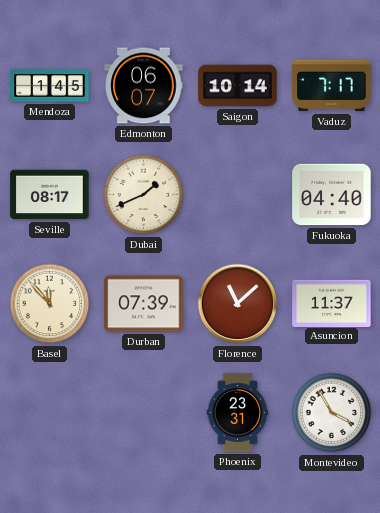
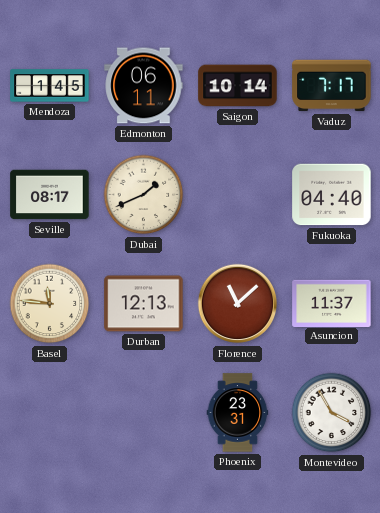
Edmonton: 06:07 -> 06:11
Basel: 11:53 -> 11:46
Durban: 07:39 -> 12:13
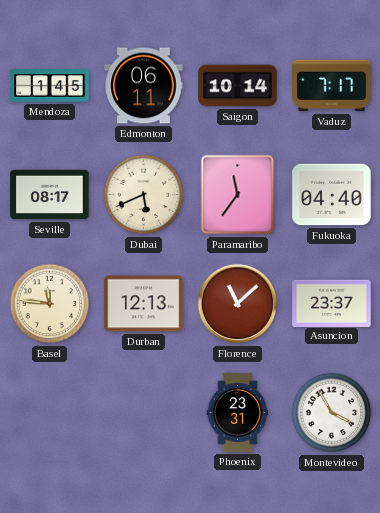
Dubai: 1:41 -> 5:41
Paramaribo: none -> 11:36
Asuncion: 11:37 -> 23:37
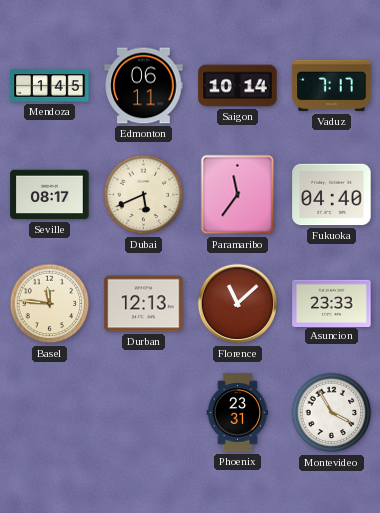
Asuncion: 23:37 -> 23:33
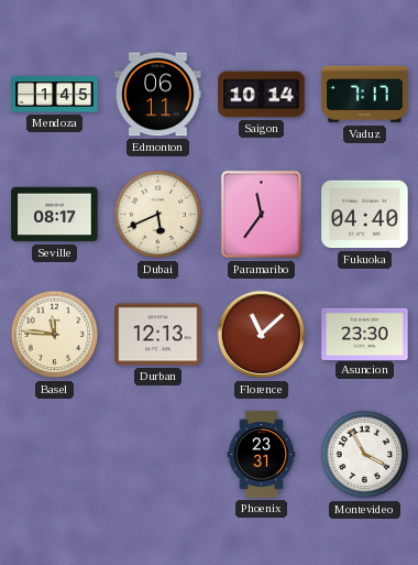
Asuncion: 23:33 -> 23:30
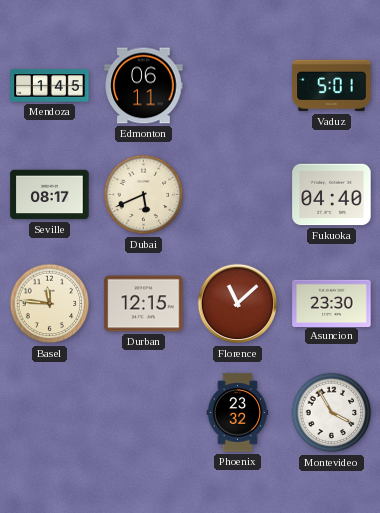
Saigon: 10:14 -> none
Vaduz: 7:17 -> 5:01
Paramaribo: 11:36 -> none
Durban: 12:13 -> 12:15
Phoenix: 23:31 -> 23:32
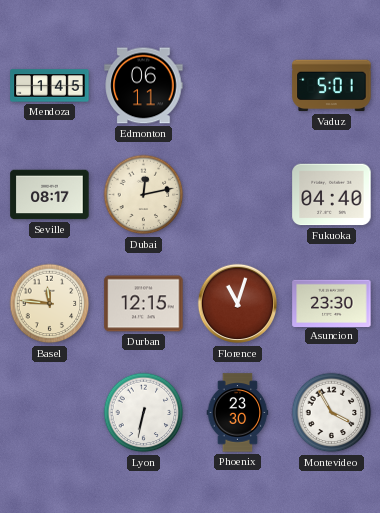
Dubai: 5:41 -> 12:13
Florence: 11:08 -> 11:03
Lyon: none -> 6:32
Phoenix: 23:32 -> 23:30
